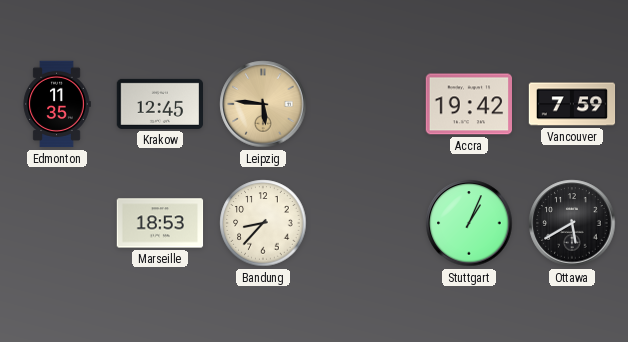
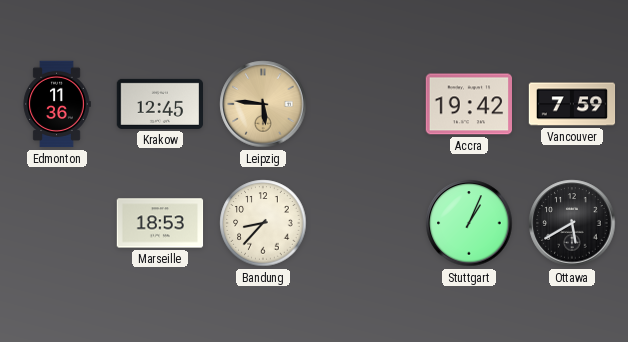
Edmonton: 11:35 -> 11:36
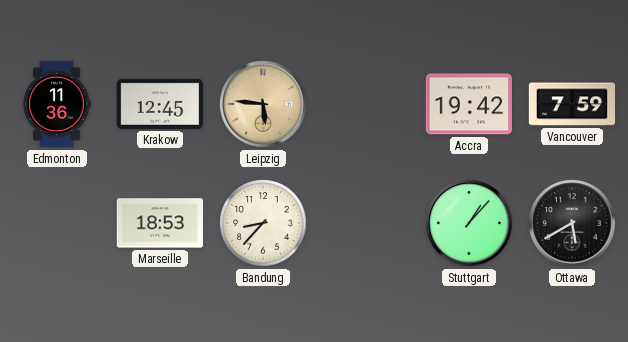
Stuttgart: 1:04 -> 1:07
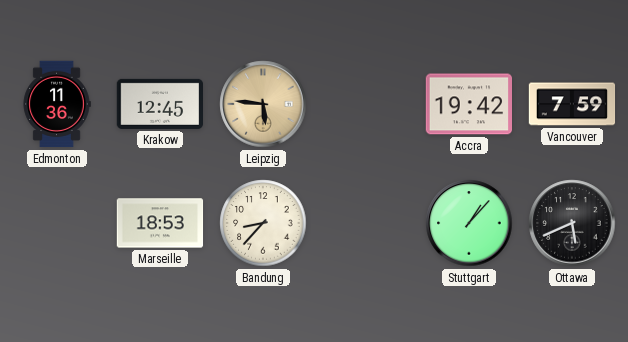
Ottawa: 5:40 -> 5:41
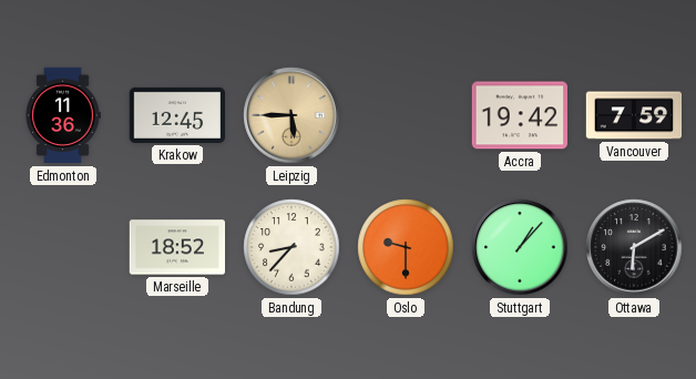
Leipzig: 5:46 -> 5:45
Marseille: 18:53 -> 18:52
Oslo: none -> 9:30
Ottawa: 5:41 -> 6:10
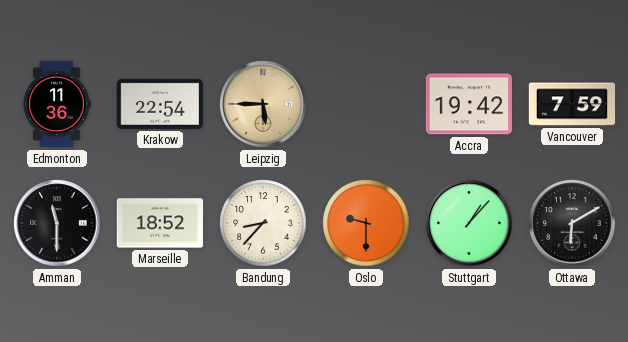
Krakow: 12:45 -> 22:54
Amman: none -> 11:30
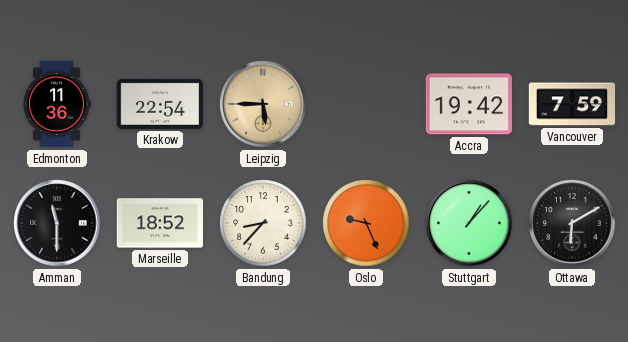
Oslo: 9:30 -> 9:26
